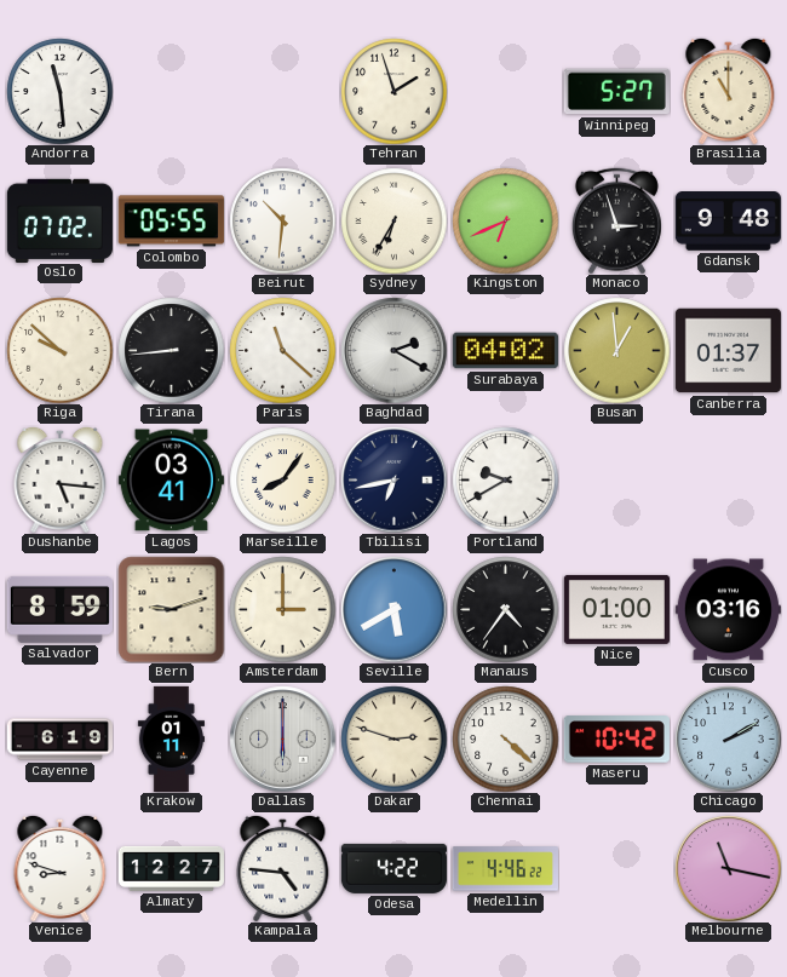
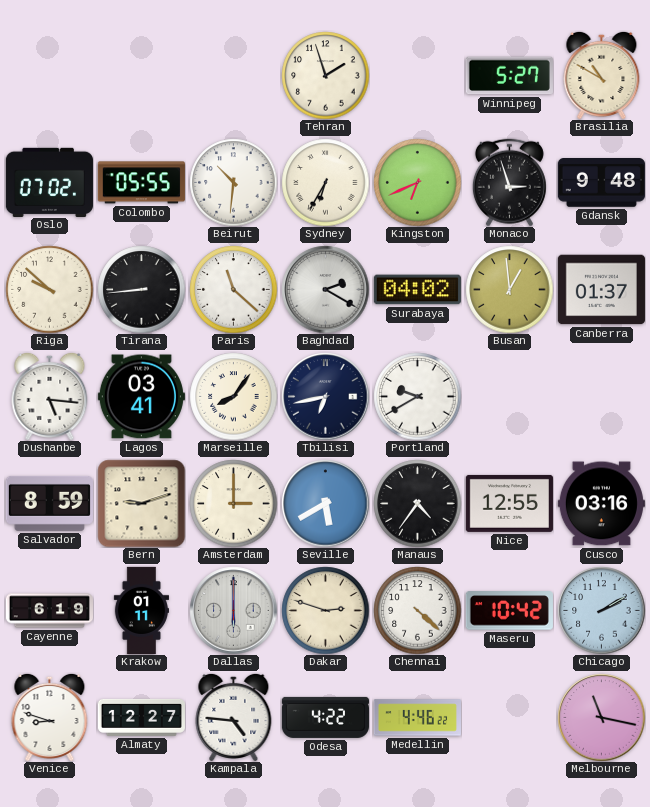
Andorra: 11:29 -> none
Brasilia: 11:00 -> 10:50
Nice: 01:00 -> 12:55
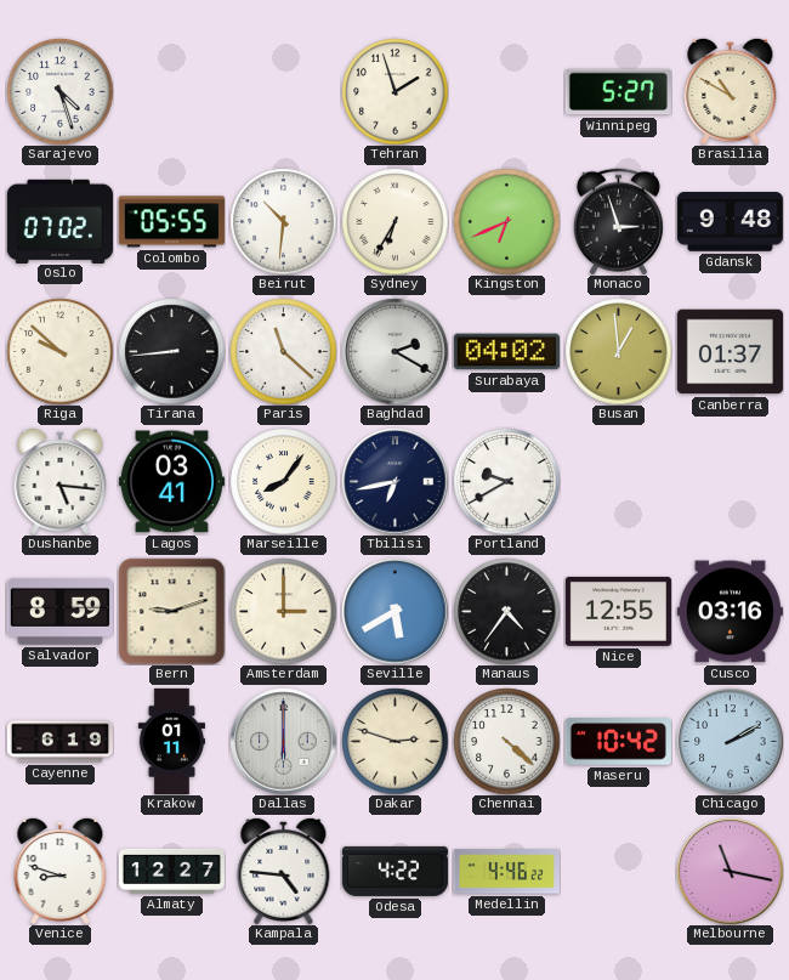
Sarajevo: none -> 4:27
